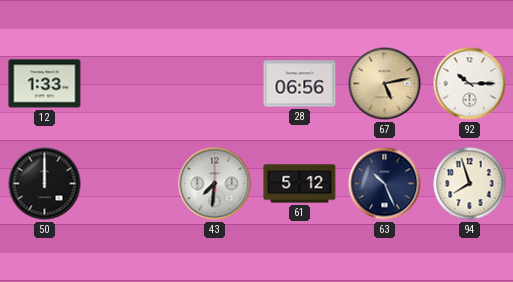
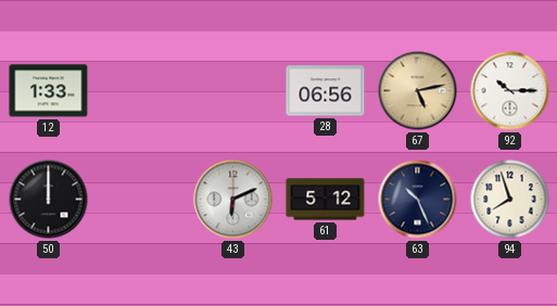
43: 7:31 -> 6:11
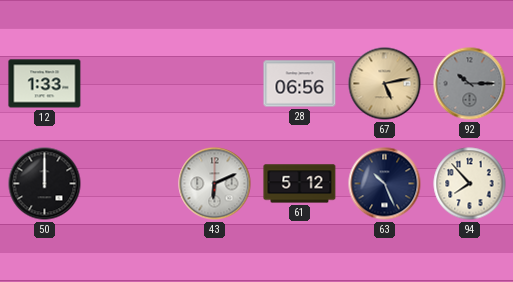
92 dial: white -> grey
94: 7:57 -> 7:53
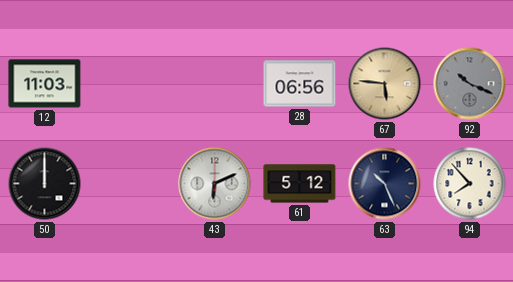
12: 1:33 -> 11:03
67: 5:13 -> 5:46
92: 10:15 -> 10:19
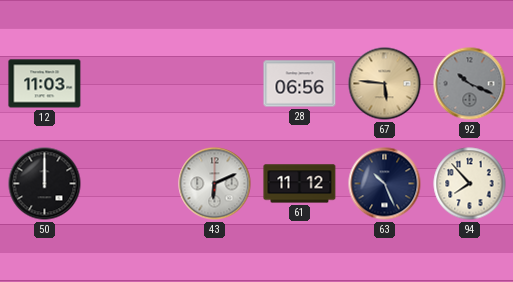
61: 5:12 -> 11:12
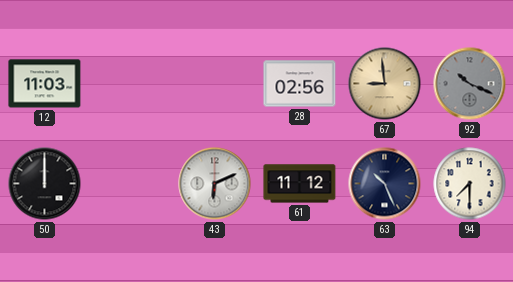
28: 06:56 -> 02:56
67: 5:46 -> 8:59
94: 7:53 -> 7:30
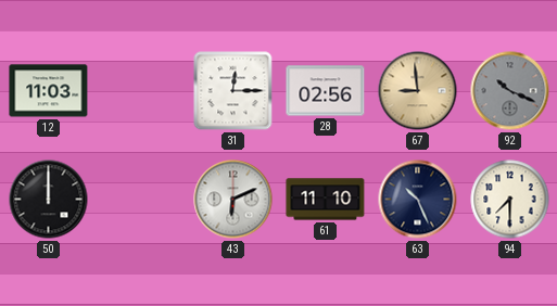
31: none -> 12:15
61: 11:12 -> 11:10
